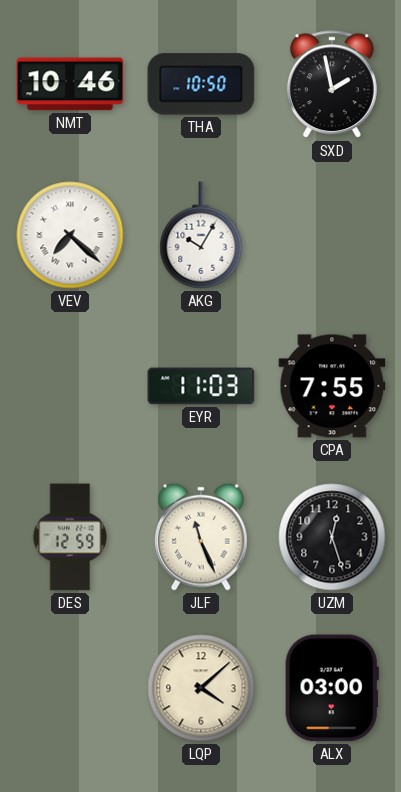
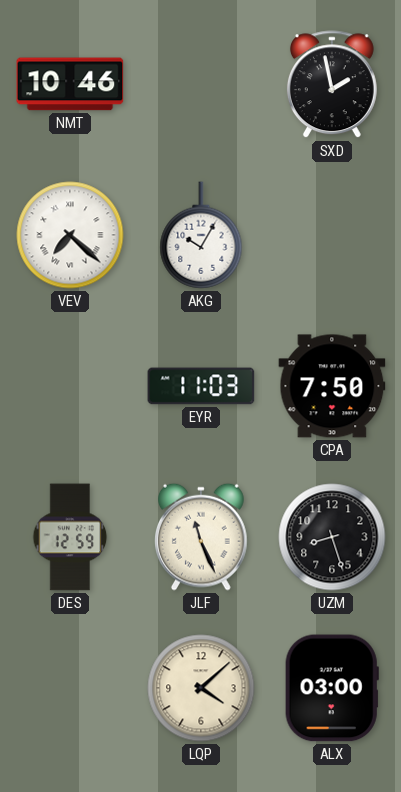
THA: 10:50 -> none
CPA: 7:55 -> 7:50
UZM: 12:27 -> 8:27
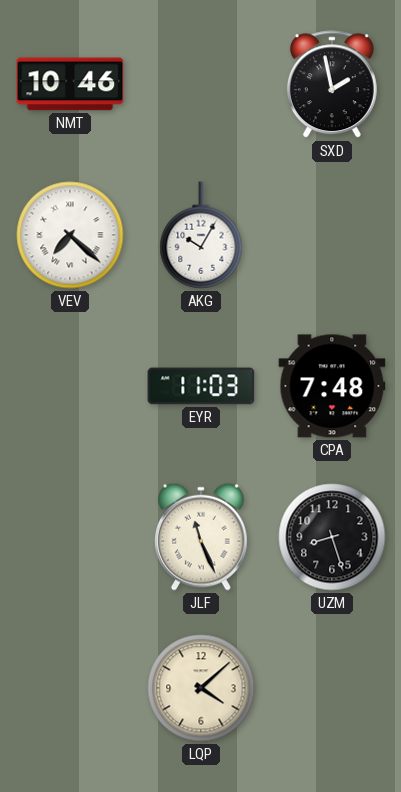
CPA: 7:50 -> 7:48
DES: 12:59 -> none
ALX: 03:00 -> none
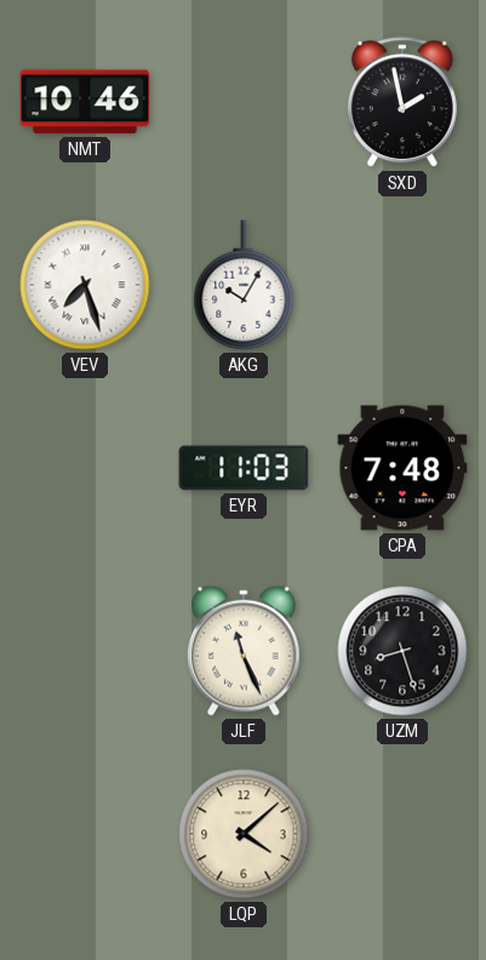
VEV: 7:22 -> 7:27
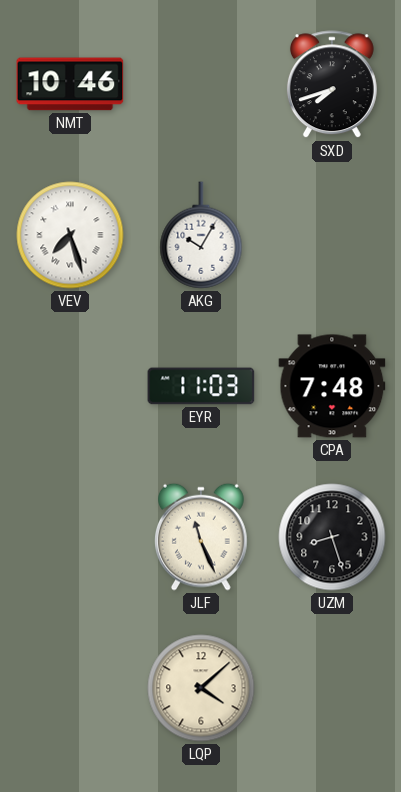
SXD: 1:58 -> 7:42
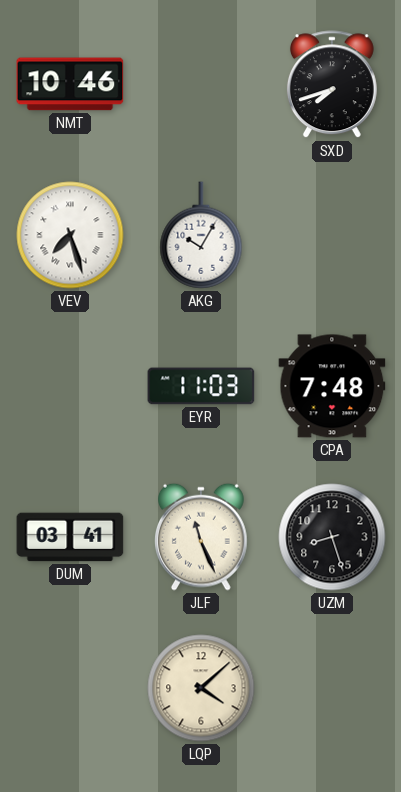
DUM: none -> 03:41
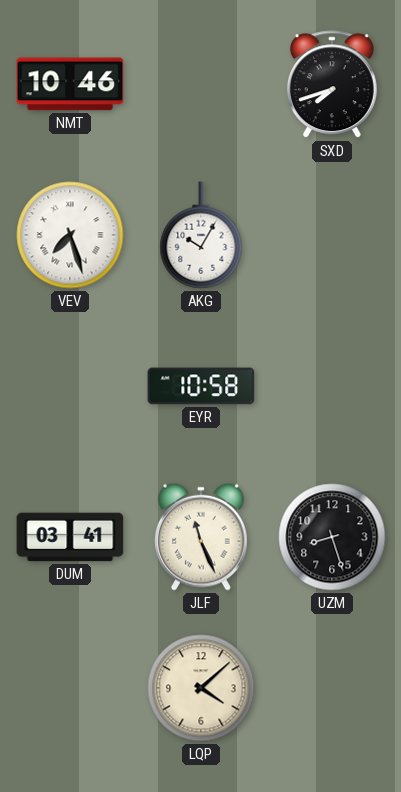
EYR: 11:03 -> 10:58
CPA: 7:48 -> none
